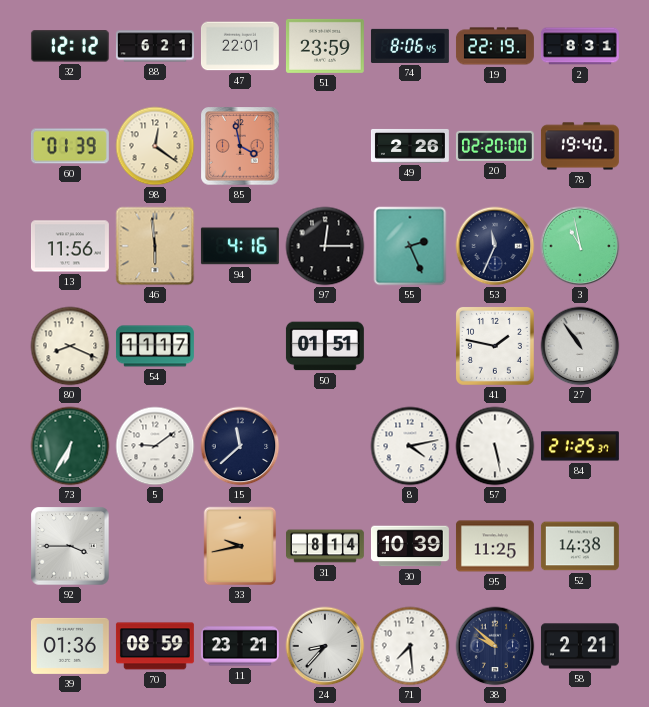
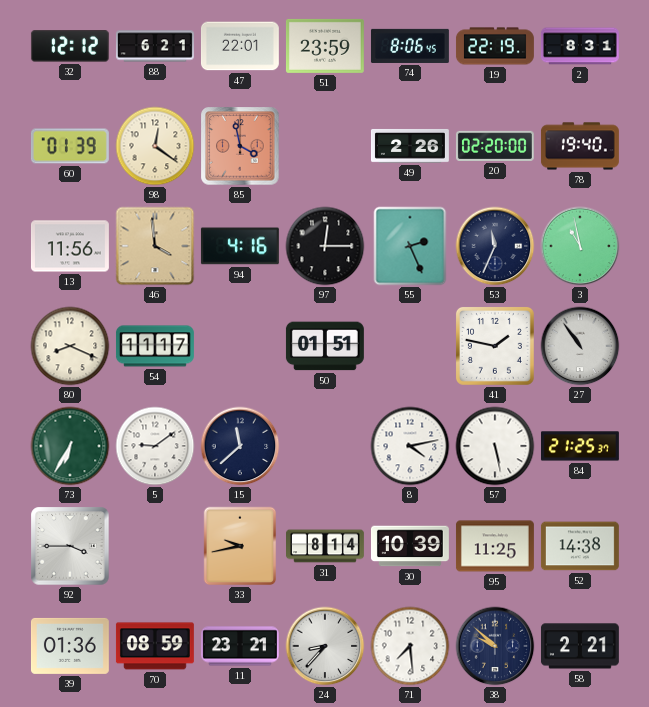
46: 5:59 -> 3:59
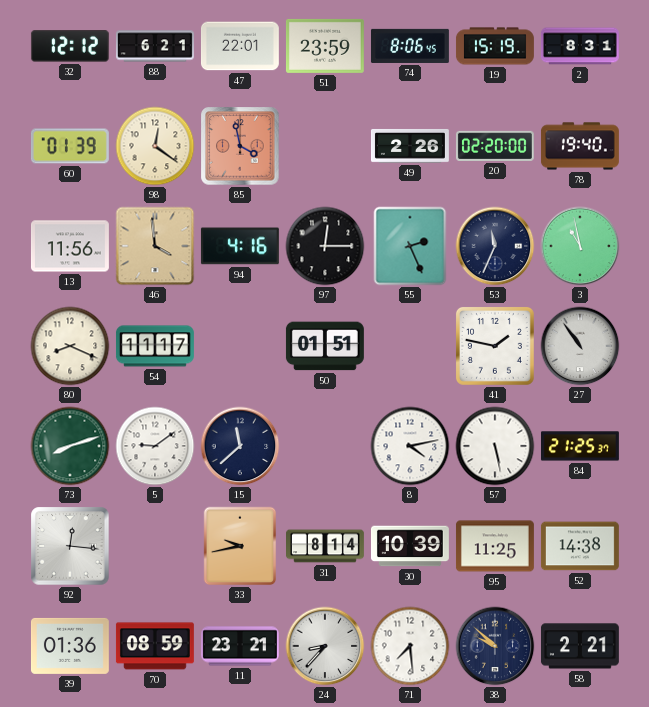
19: 22:19 -> 15:19
73: 6:35 -> 8:12
92: 3:45 -> 12:16
